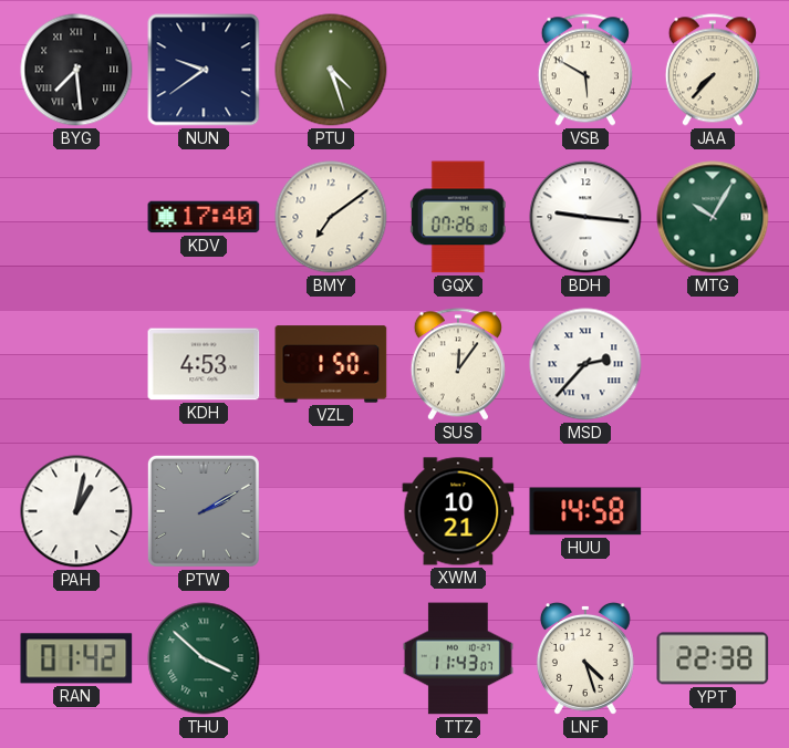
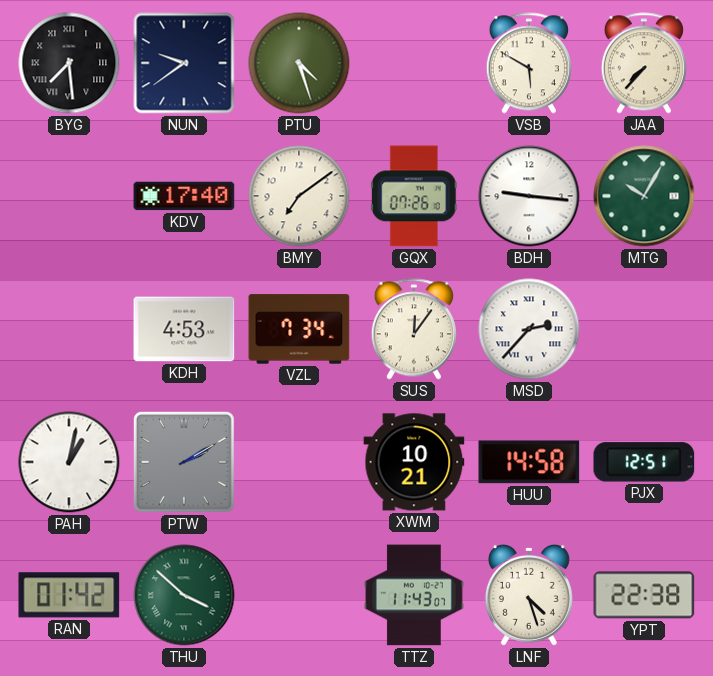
VZL: 1:50 -> 7:34
PJX: none -> 12:51
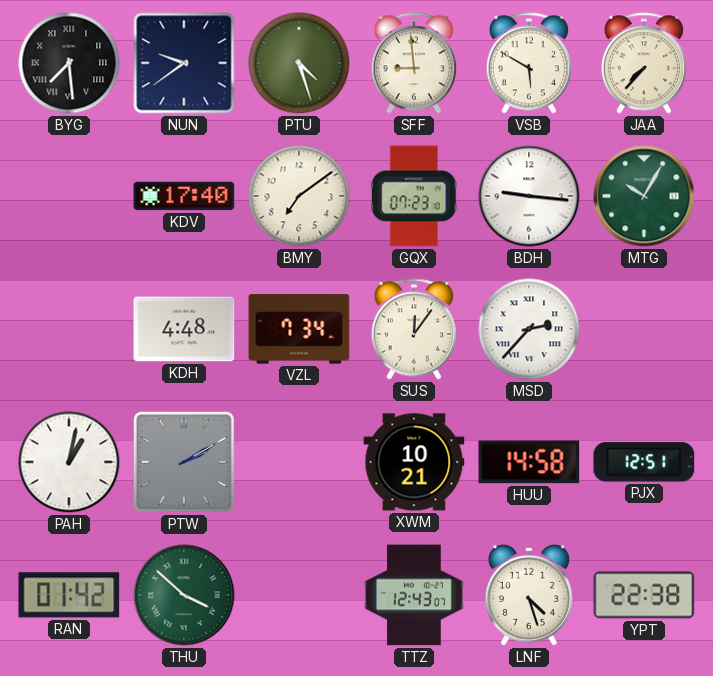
SFF: none -> 8:59
GQX: 07:26 -> 07:23
KDH: 4:53 -> 4:48
TTZ: 11:43 -> 12:43
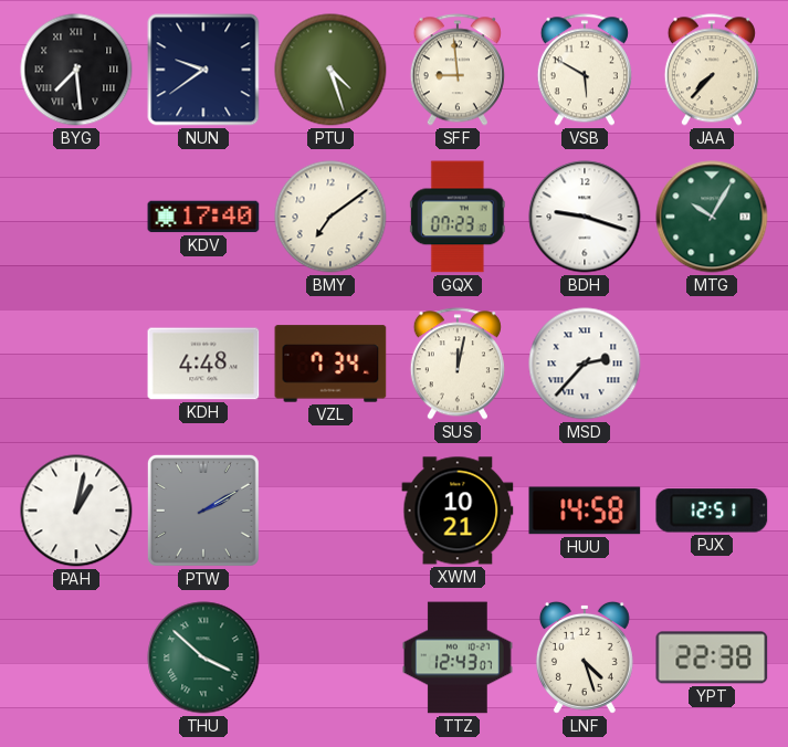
BDH: 9:16 -> 9:18
SUS: 12:06 -> 12:02
RAN: 01:42 -> none
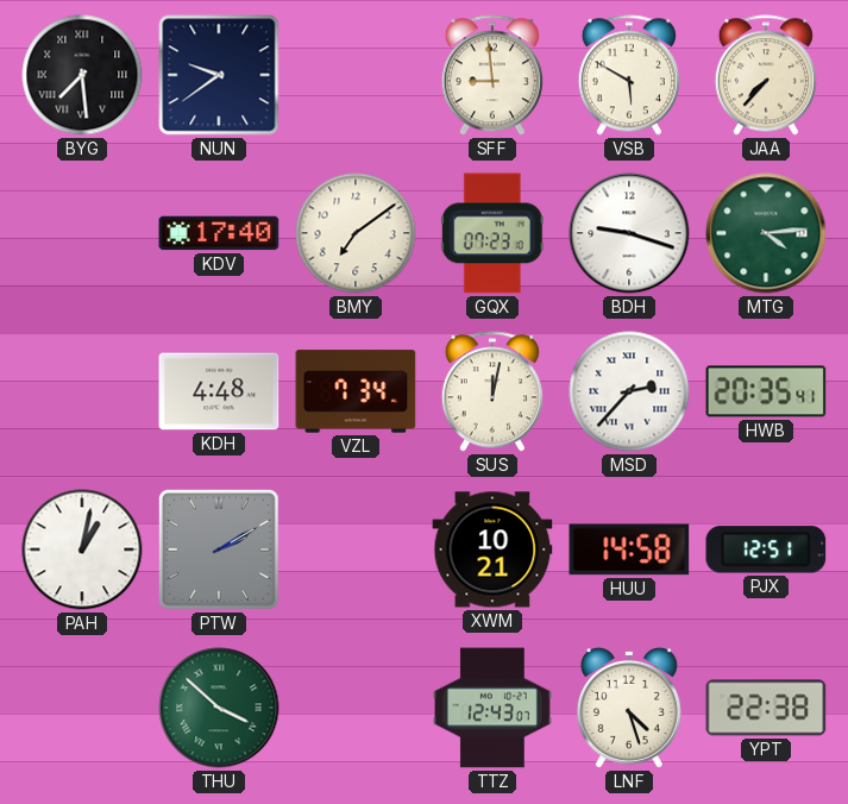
PTU: 4:27 -> none
MTG: 10:05 -> 4:14
HWB: none -> 20:35
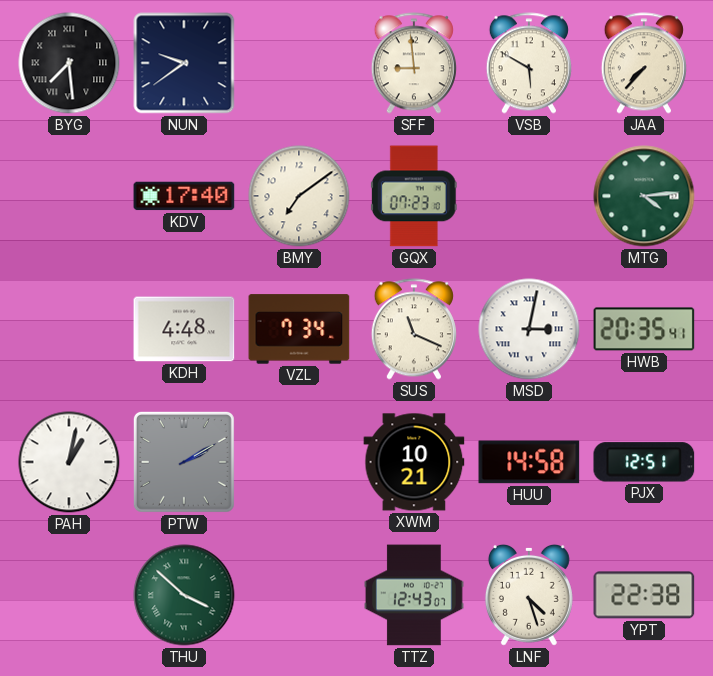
BDH: 9:18 -> none
SUS: 12:02 -> 11:19
MSD: 2:37 -> 3:02
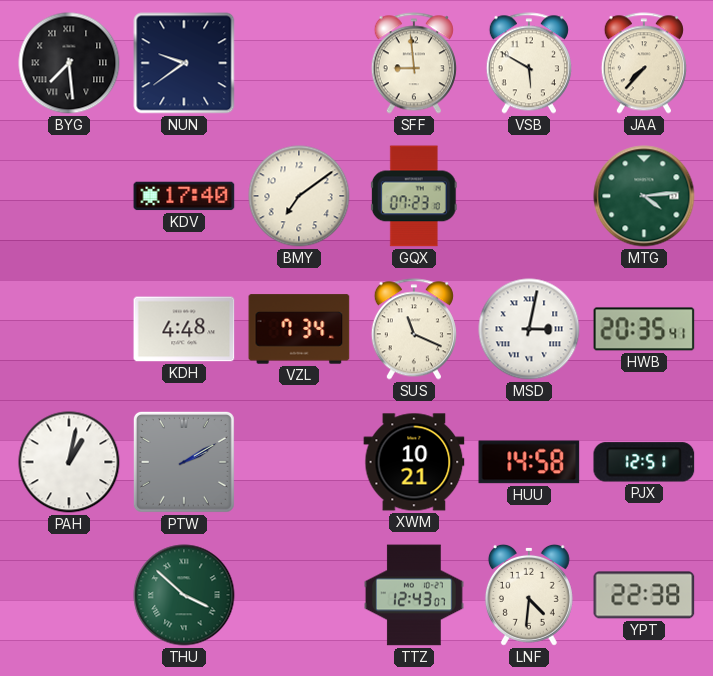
LNF: 4:27 -> 4:31
